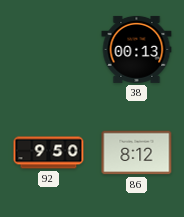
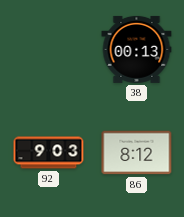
92: 9:50 -> 9:03
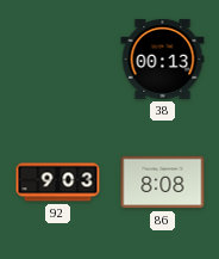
86: 8:12 -> 8:08
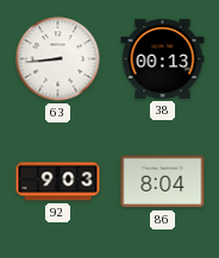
63: none -> 8:44
86: 8:08 -> 8:04
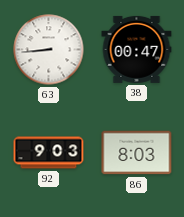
38: 00:13 -> 00:47
86: 8:04 -> 8:03
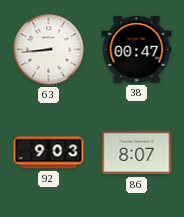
86: 8:03 -> 8:07
